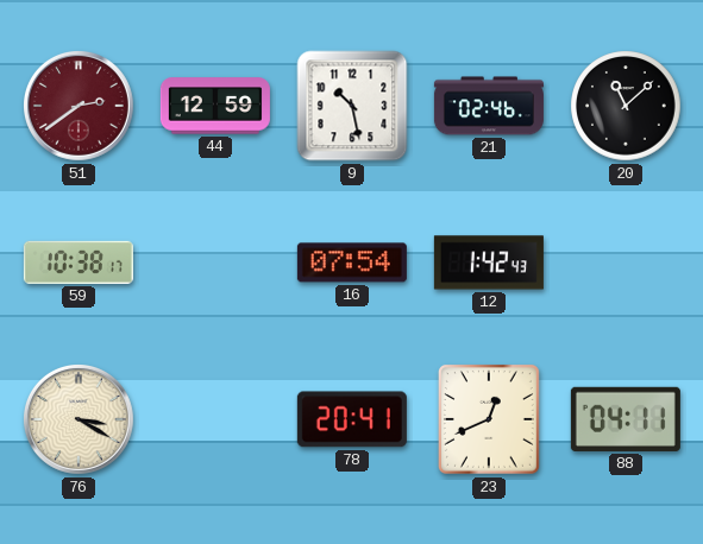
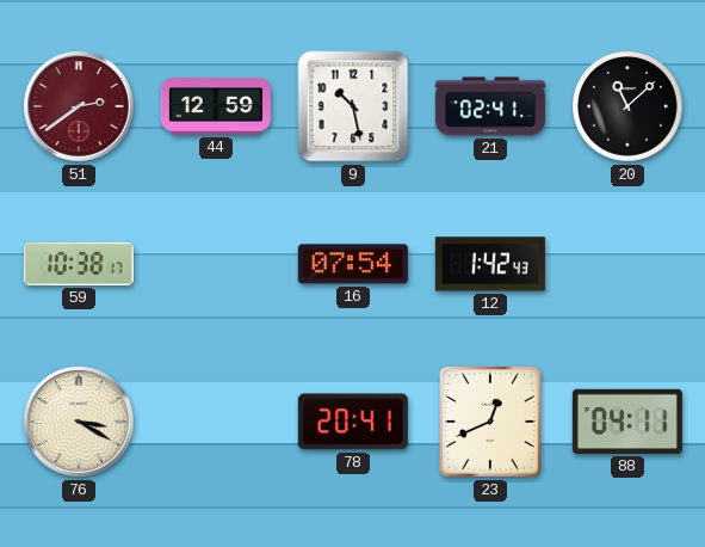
21: 02:46 -> 02:41
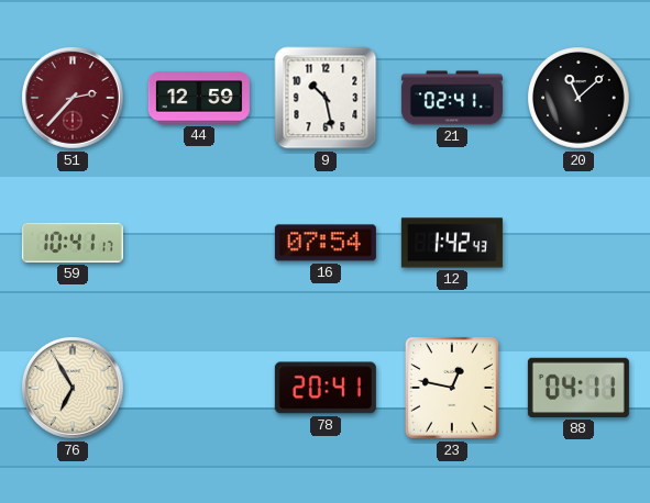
51: 2:39 -> 2:37
59: 10:38 -> 10:41
76: 3:20 -> 6:55
23: 12:41 -> 12:47
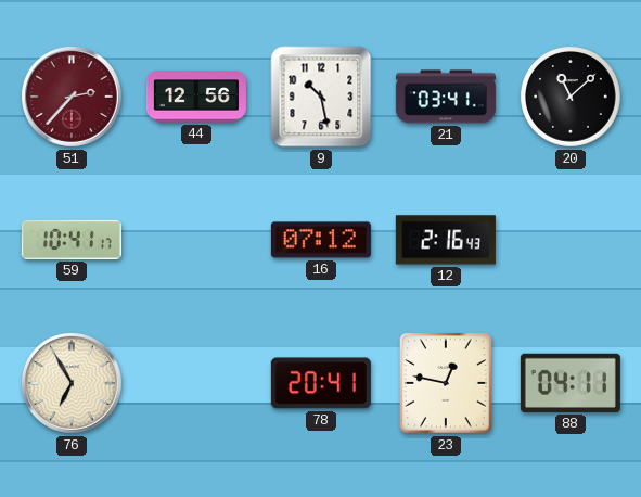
44: 12:59 -> 12:56
21: 02:41 -> 03:41
16: 07:54 -> 07:12
12: 1:42 -> 2:16
